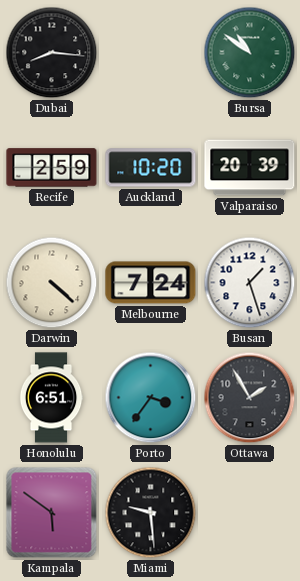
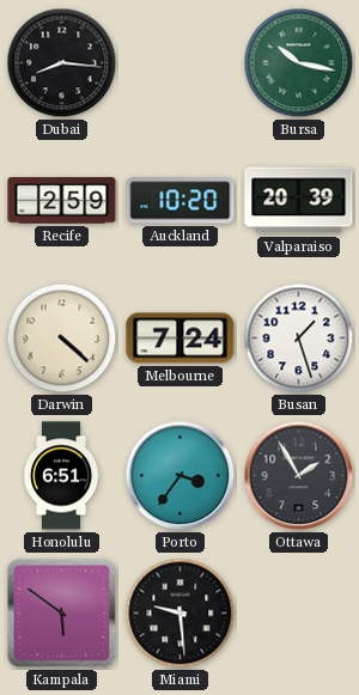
Bursa: 10:51 -> 10:17
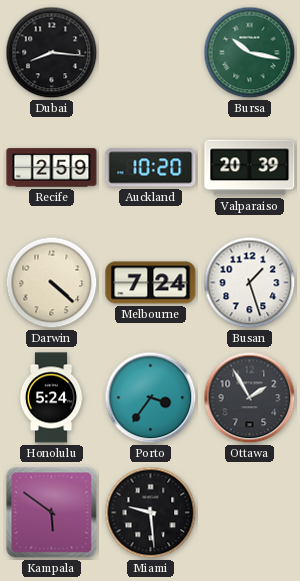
Honolulu: 6:51 -> 5:24
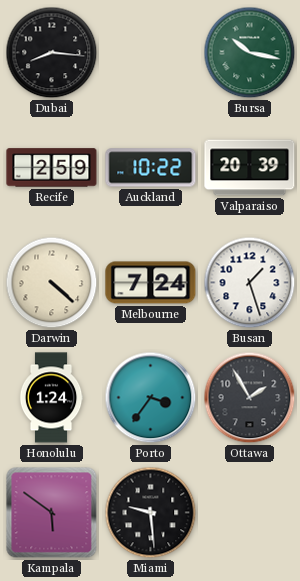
Auckland: 10:20 -> 10:22
Honolulu: 5:24 -> 1:24
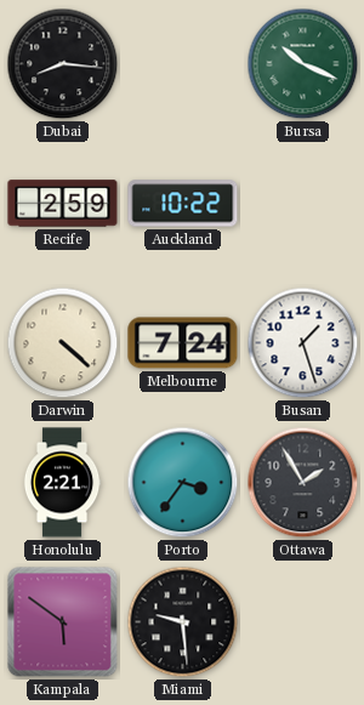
Bursa: 10:17 -> 10:19
Valparaiso: 20:39 -> none
Honolulu: 1:24 -> 2:21
